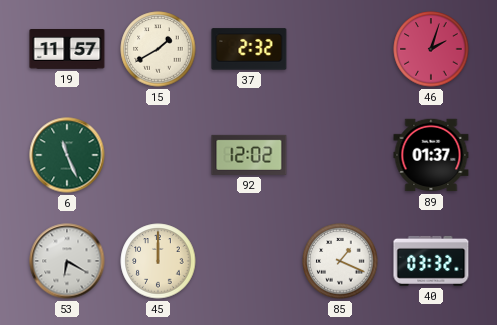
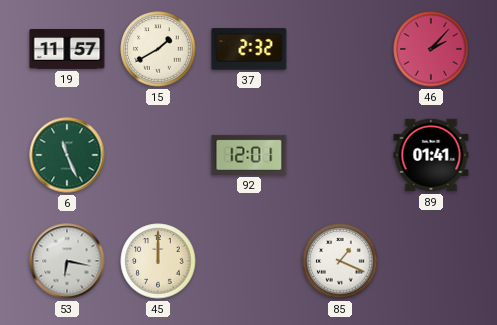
46: 2:03 -> 2:07
92: 12:02 -> 12:01
89: 01:37 -> 01:41
53: 6:20 -> 6:17
40: 03:32 -> none
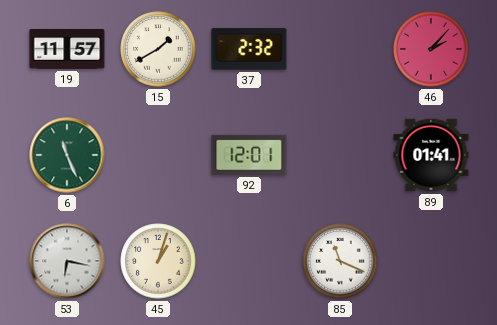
45: 12:00 -> 1:03
85: 1:19 -> 11:19
